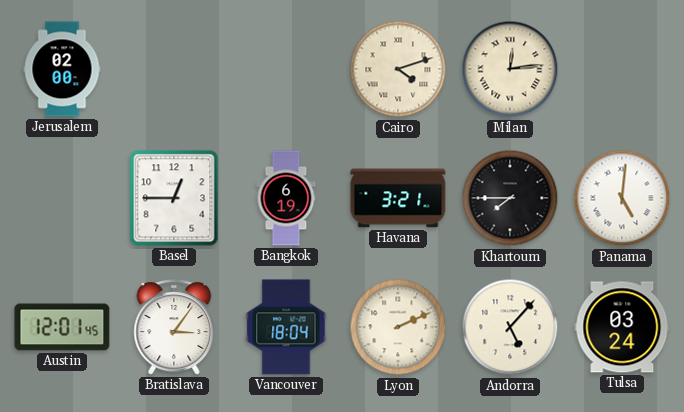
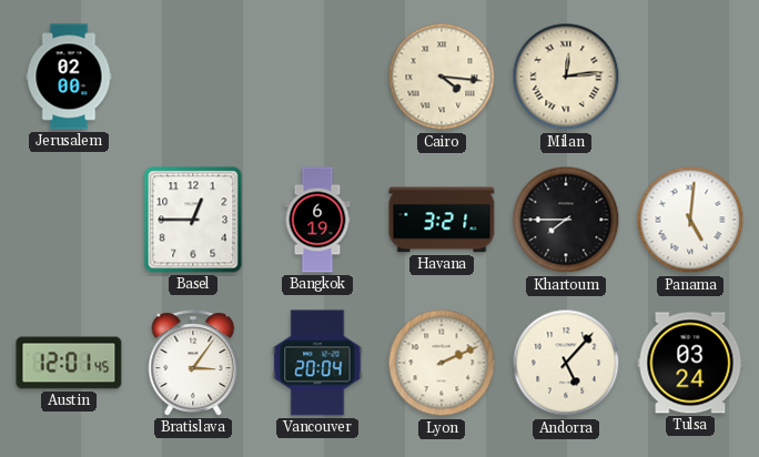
Cairo: 4:12 -> 4:16
Vancouver: 18:04 -> 20:04
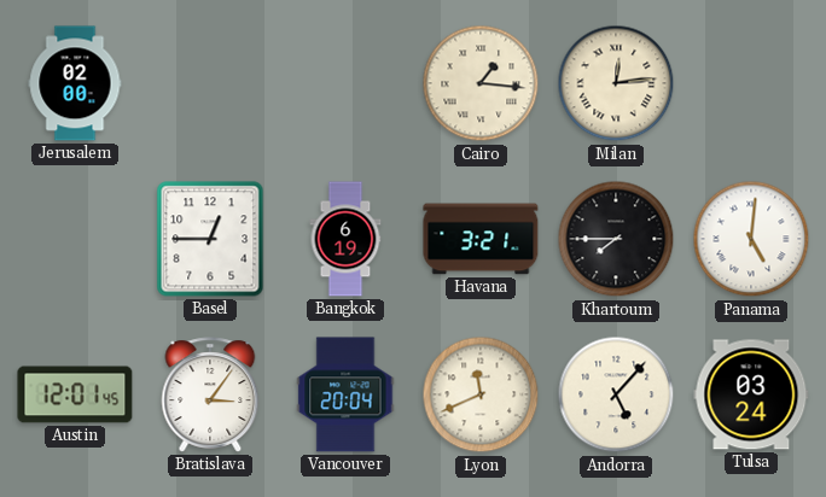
Cairo: 4:16 -> 1:16
Lyon: 2:11 -> 11:41
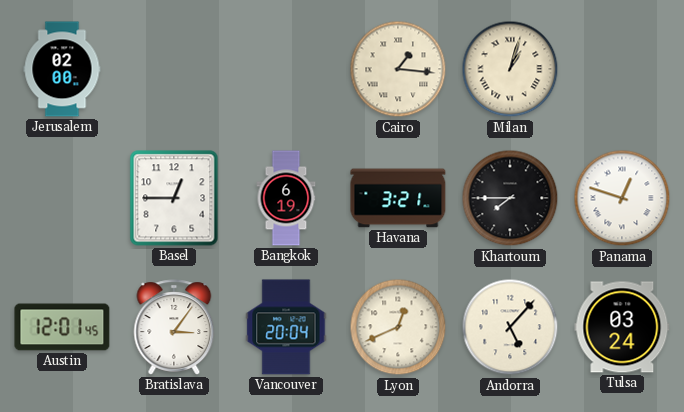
Milan: 12:14 -> 1:03
Panama: 5:01 -> 12:48
Lyon: 11:41 -> 12:41
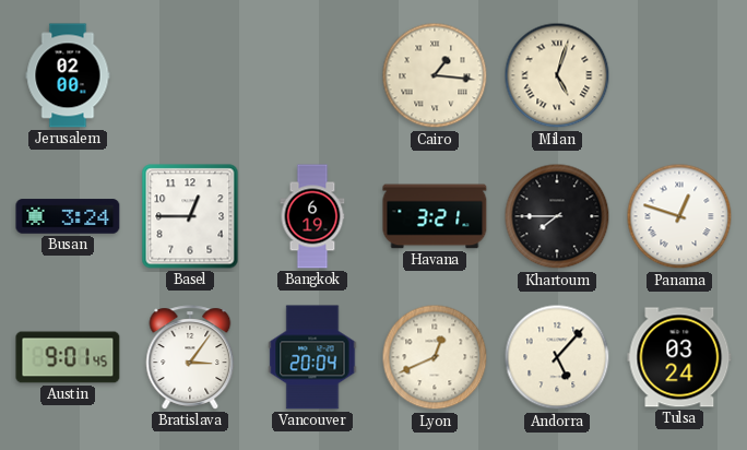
Milan: 1:03 -> 5:03
Busan: none -> 3:24
Austin: 12:01 -> 9:01
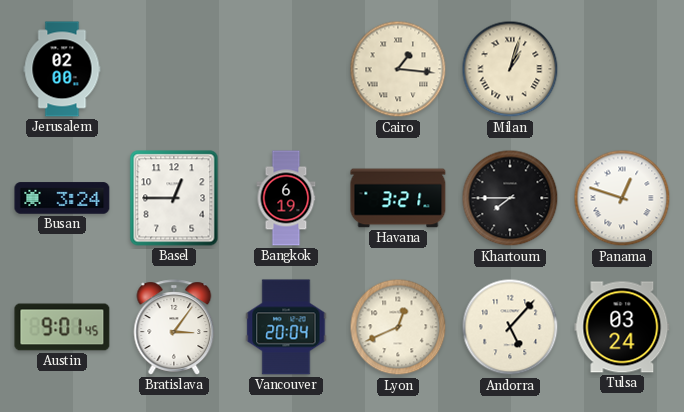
Milan: 5:03 -> 1:03
